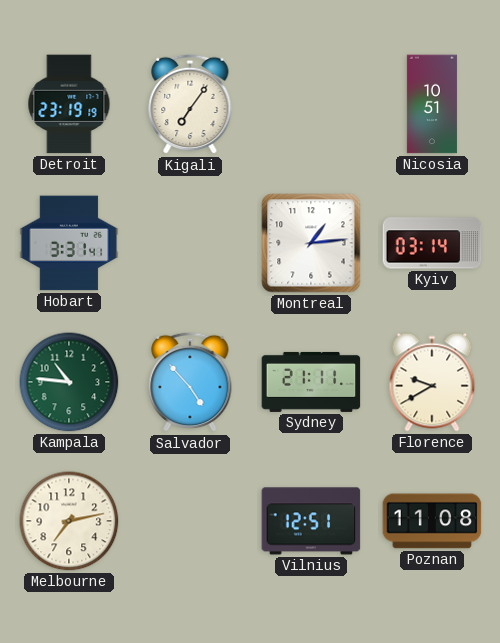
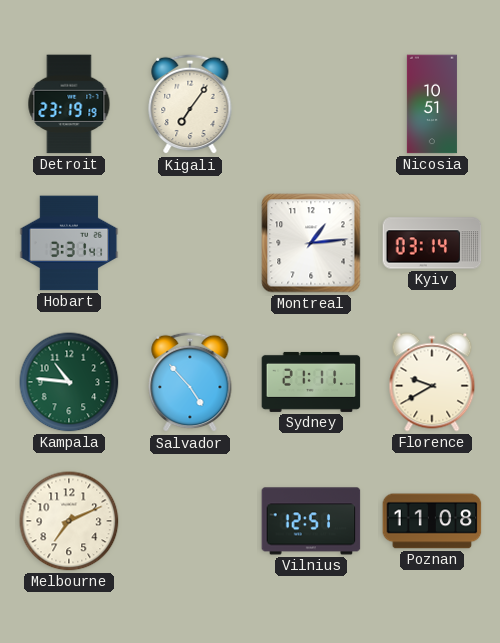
Melbourne: 7:13 -> 7:11
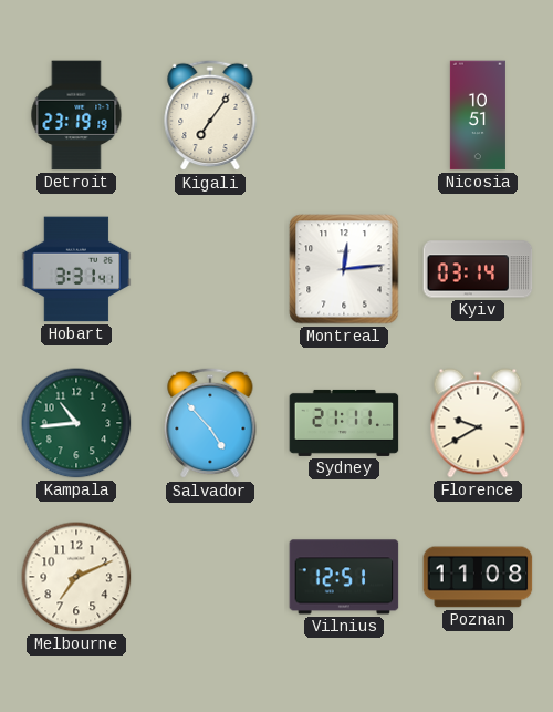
Montreal: 1:14 -> 12:14
Kampala: 10:46 -> 10:44
